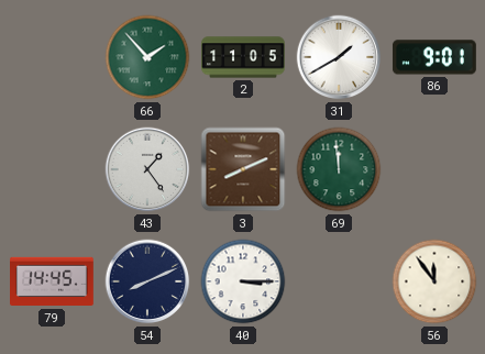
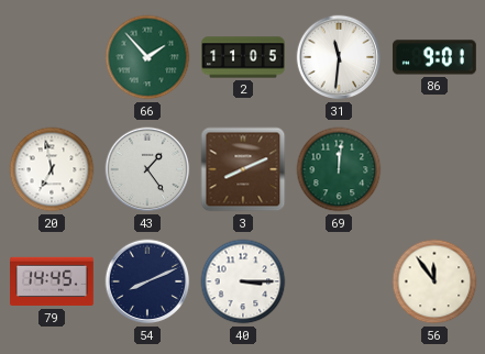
31: 1:40 -> 11:31
20: none -> 6:58
69: 11:59 -> 12:01
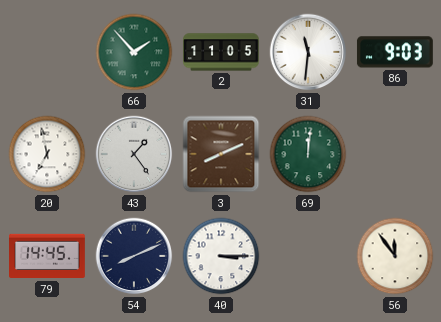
86: 9:01 -> 9:03
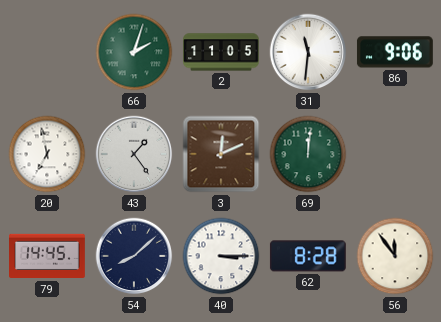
66: 1:53 -> 2:03
86: 9:03 -> 9:06
3: 8:11 -> 12:11
54: 8:11 -> 8:08
62: none -> 8:28
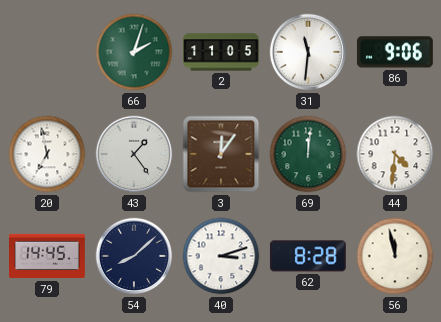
3: 12:11 -> 12:06
44: none -> 4:31
40: 3:15 -> 3:12
56: 11:54 -> 11:58
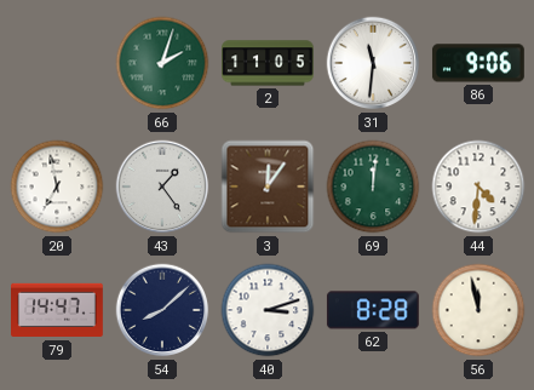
79: 14:45 -> 14:47
